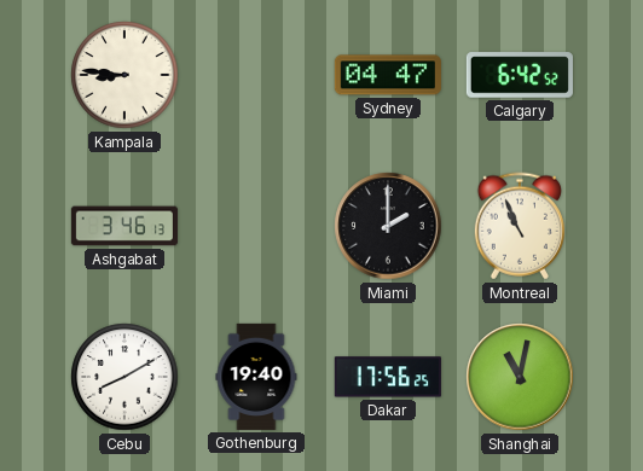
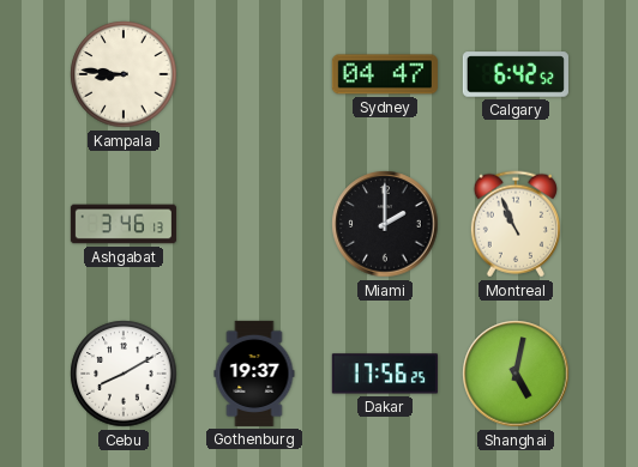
Gothenburg: 19:40 -> 19:37
Shanghai: 11:02 -> 5:02
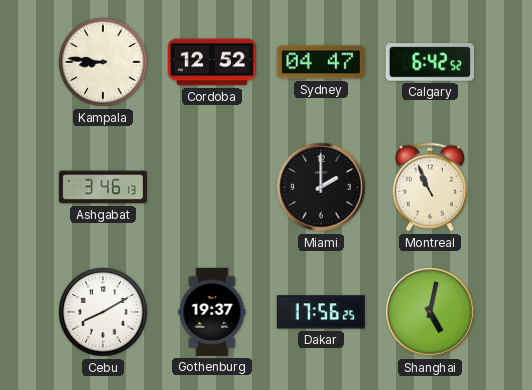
Cordoba: none -> 12:52
